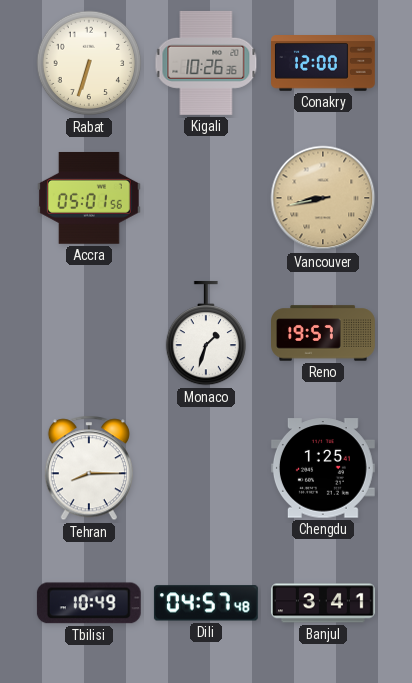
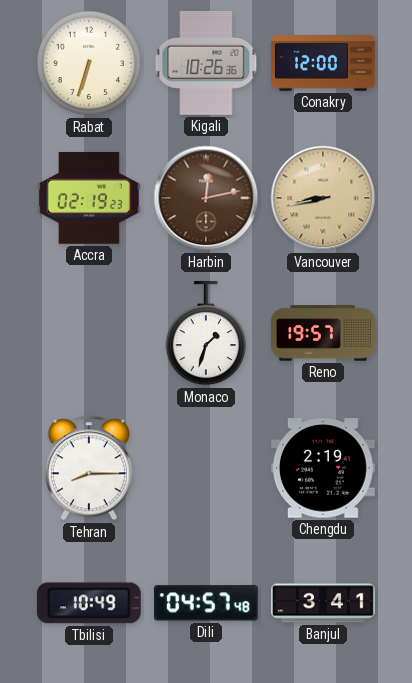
Accra: 05:01 -> 02:19
Harbin: none -> 12:13
Chengdu: 1:25 -> 2:19
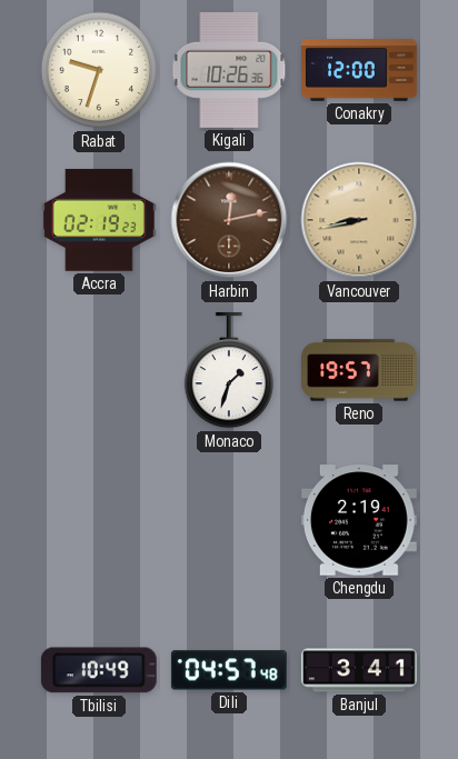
Rabat: 6:33 -> 9:33
Tehran: 8:15 -> none
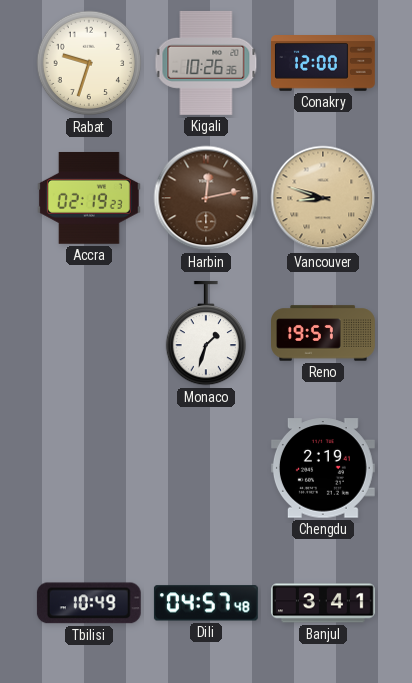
Vancouver: 8:43 -> 8:48
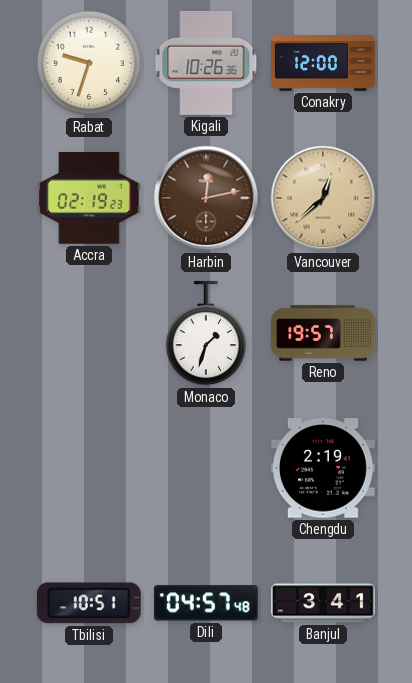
Vancouver: 8:48 -> 12:38
Tbilisi: 10:49 -> 10:51
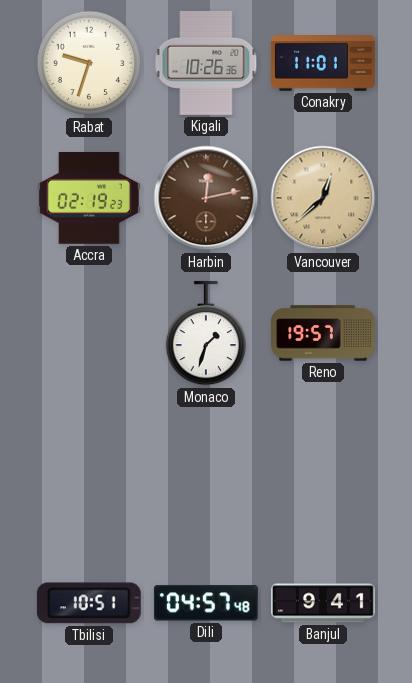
Conakry: 12:00 -> 11:01
Chengdu: 2:19 -> none
Banjul: 3:41 -> 9:41
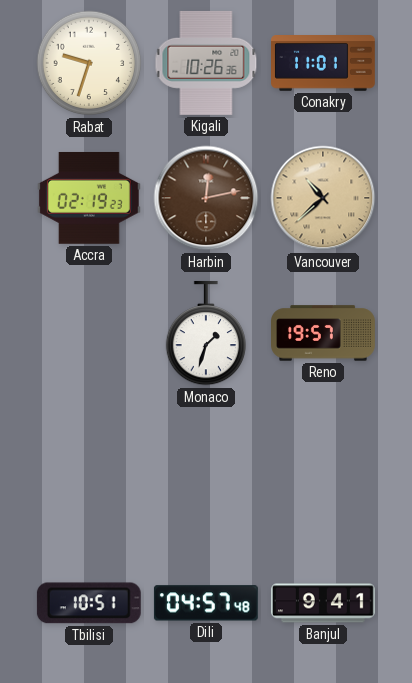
Vancouver: 12:38 -> 10:38
